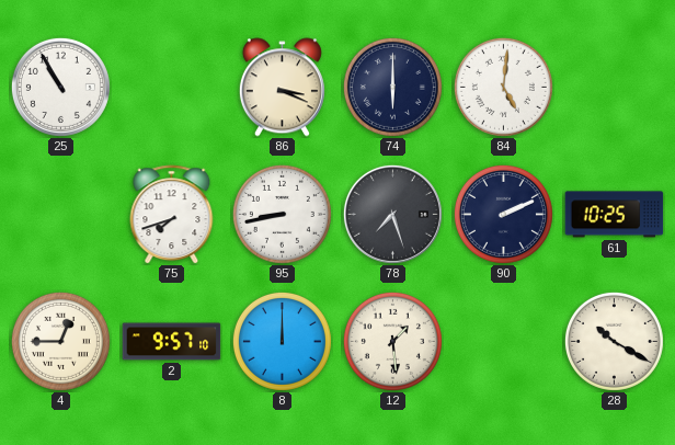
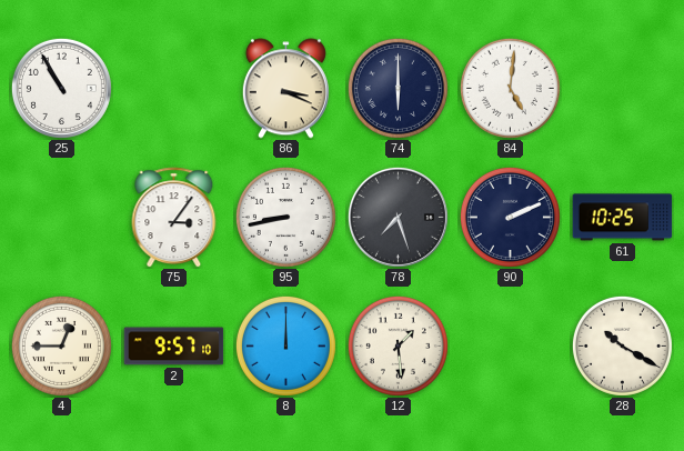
75: 7:42 -> 3:06
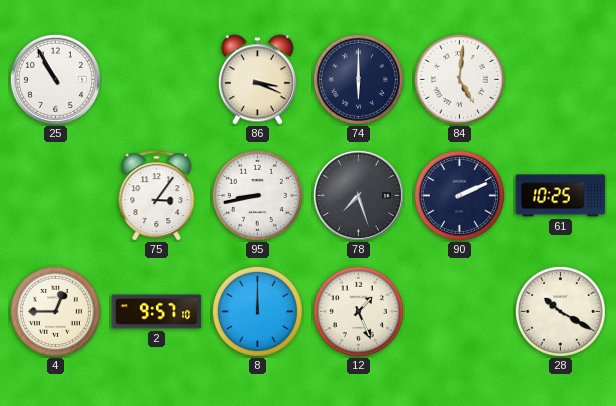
12: 1:29 -> 1:26
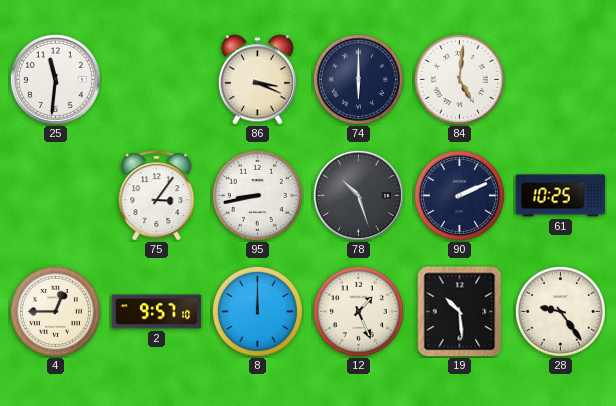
25: 10:55 -> 11:31
78: 7:27 -> 10:27
19: none -> 10:29
28: 10:20 -> 9:24
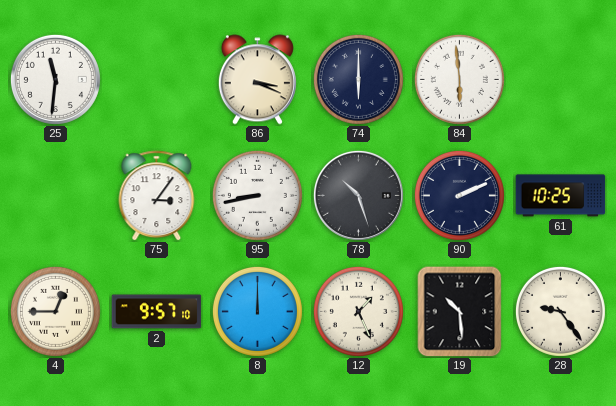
84: 5:01 -> 5:59
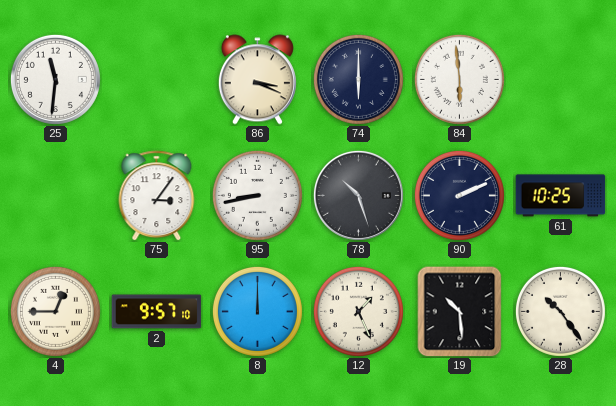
28: 9:24 -> 10:24
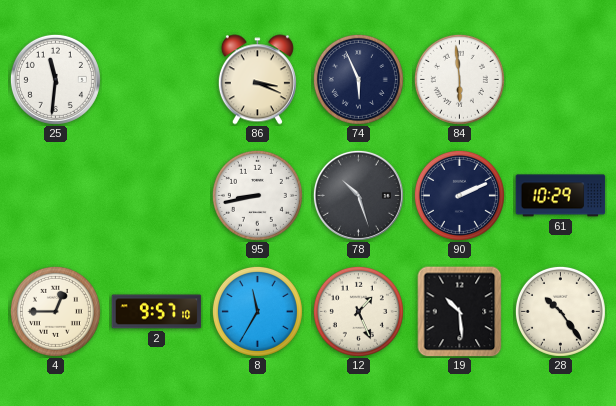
74: 6:00 -> 5:56
75: 3:06 -> none
61: 10:25 -> 10:29
8: 12:00 -> 11:35
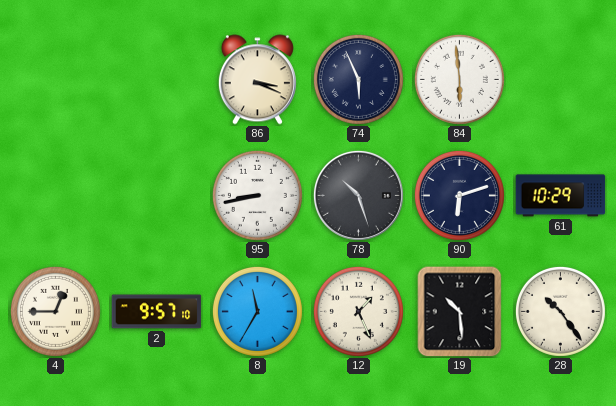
25: 11:31 -> none
90: 2:11 -> 6:12
